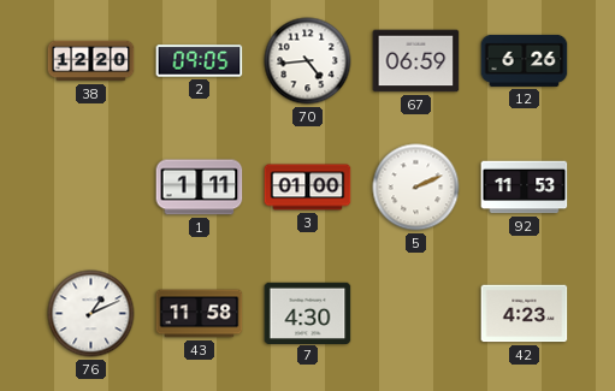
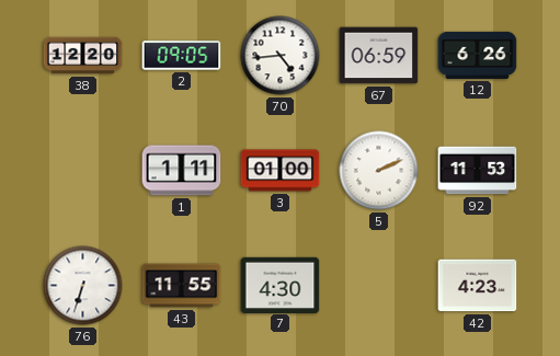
76: 1:11 -> 6:33
43: 11:58 -> 11:55
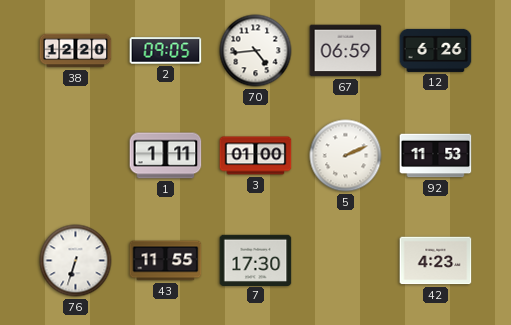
7: 4:30 -> 17:30
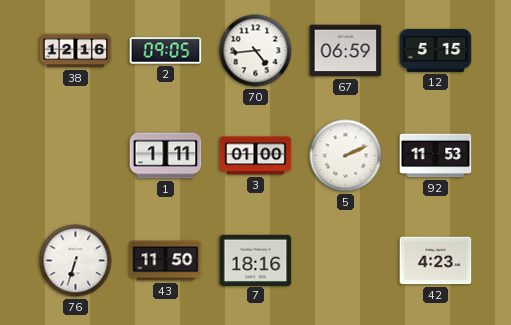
38: 12:20 -> 12:16
12: 6:26 -> 5:15
43: 11:55 -> 11:50
7: 17:30 -> 18:16
